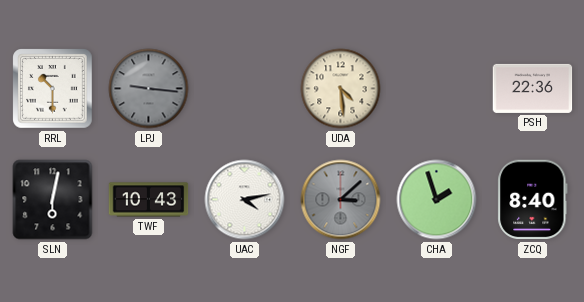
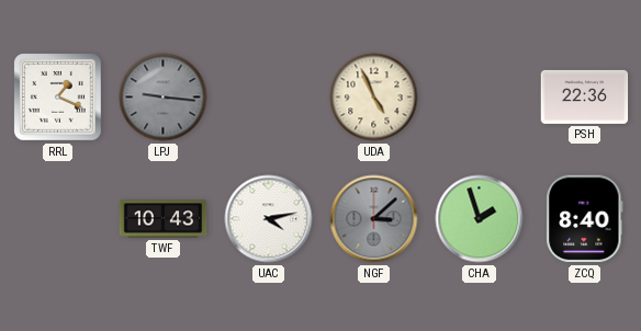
RRL: 10:30 -> 1:19
UDA: 4:29 -> 4:56
SLN: 6:02 -> none
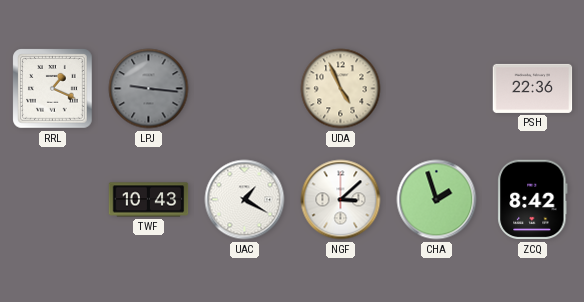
UAC: 4:13 -> 1:20
NGF dial: grey -> white
ZCQ: 8:40 -> 8:42
